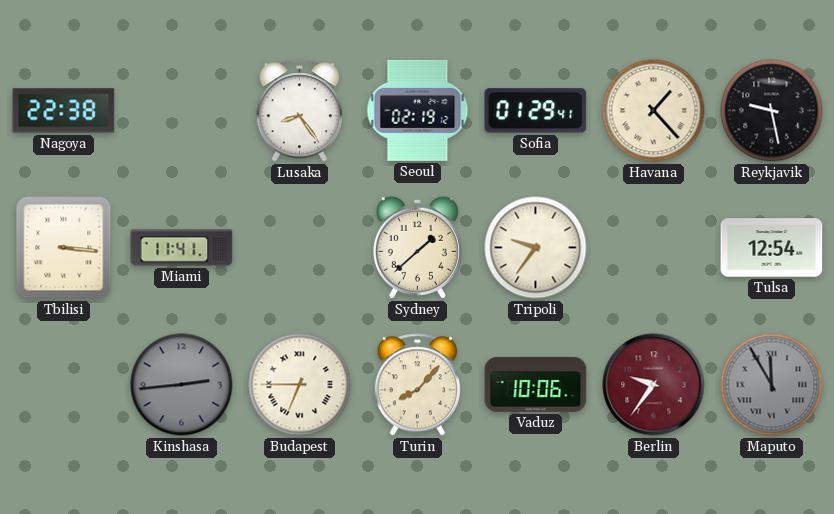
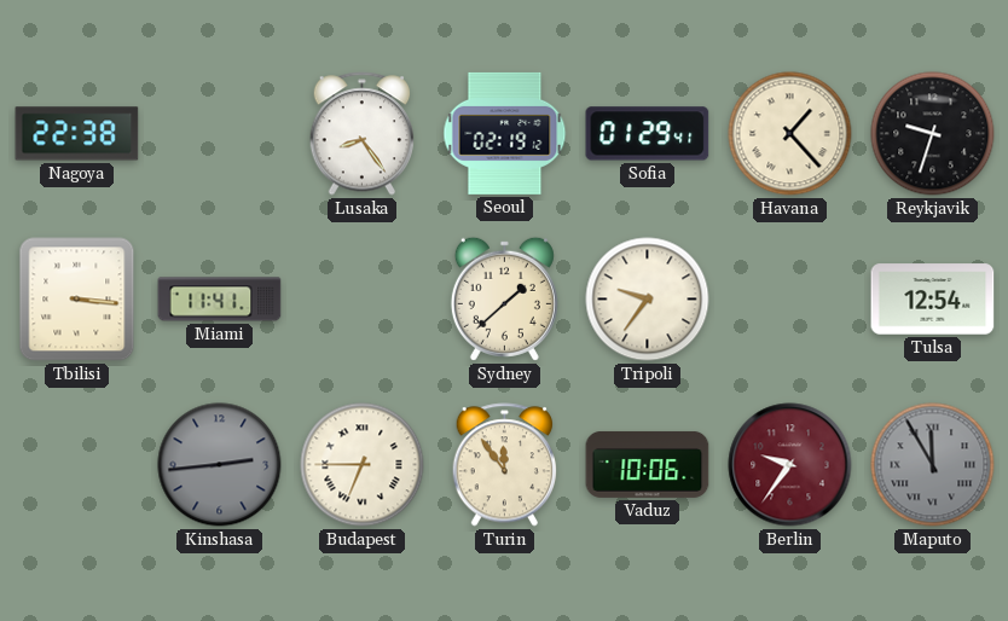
Reykjavik: 9:28 -> 9:33
Turin: 8:07 -> 11:54
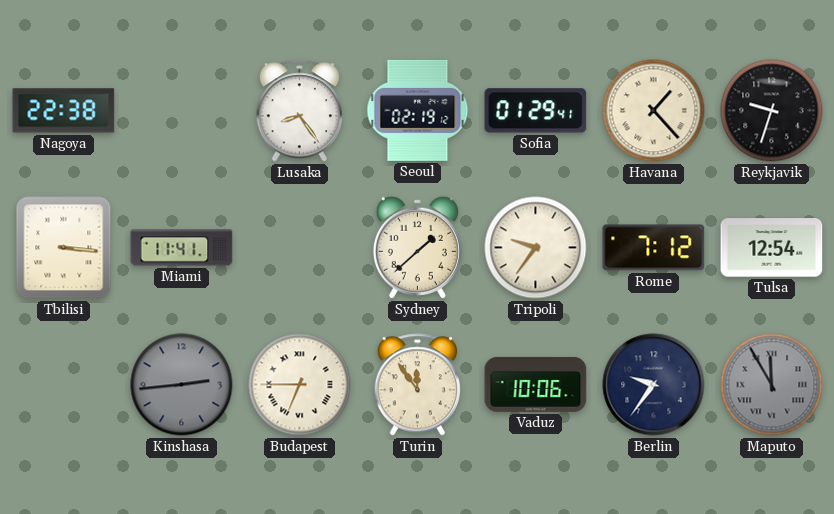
Rome: none -> 7:12
Berlin dial: burgundy -> navy
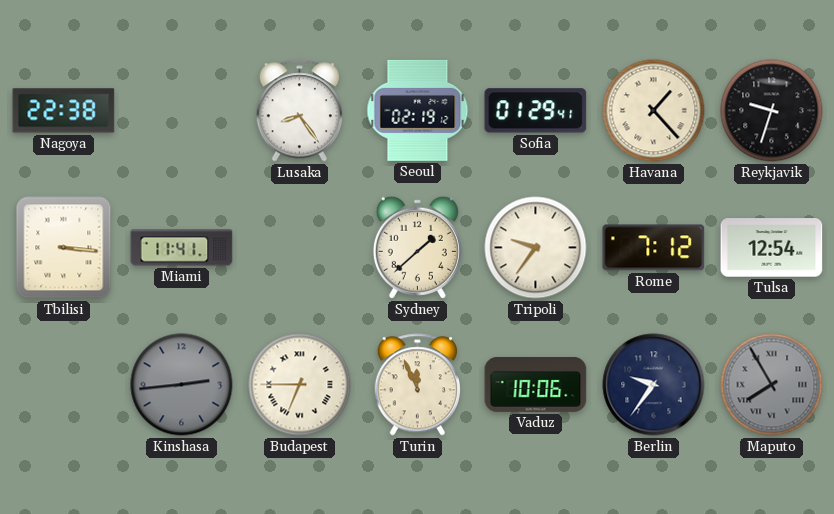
Turin: 11:54 -> 11:56
Maputo: 11:55 -> 7:55
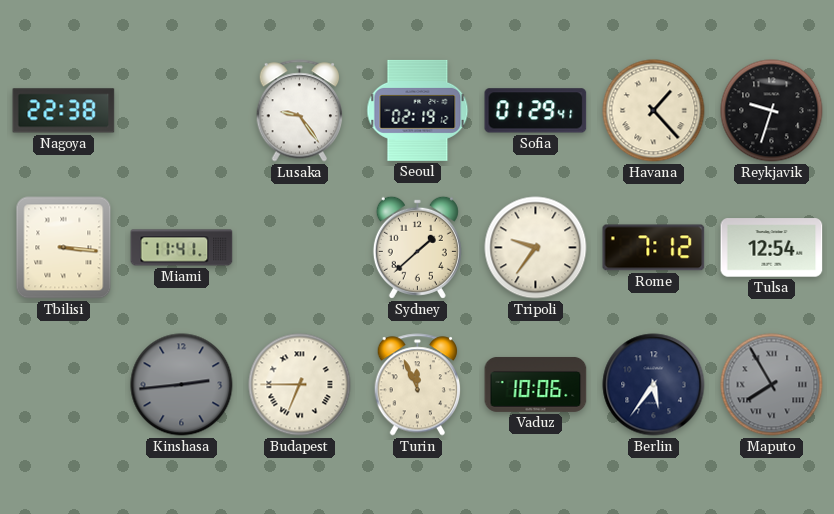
Lusaka: 8:24 -> 9:24
Berlin: 9:36 -> 5:36
